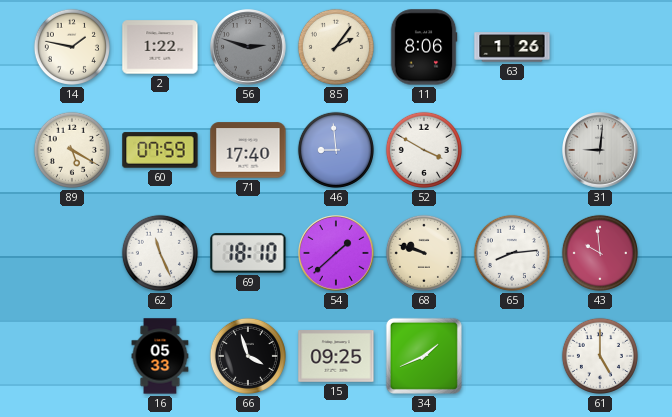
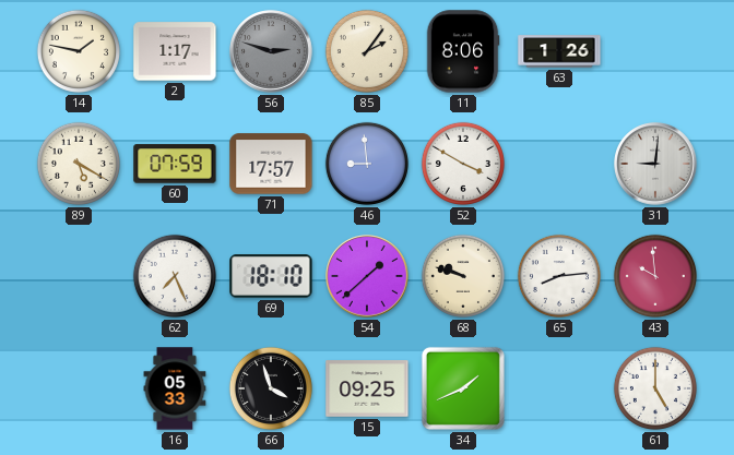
2: 1:22 -> 1:17
71: 17:40 -> 17:57
62: 11:26 -> 7:26
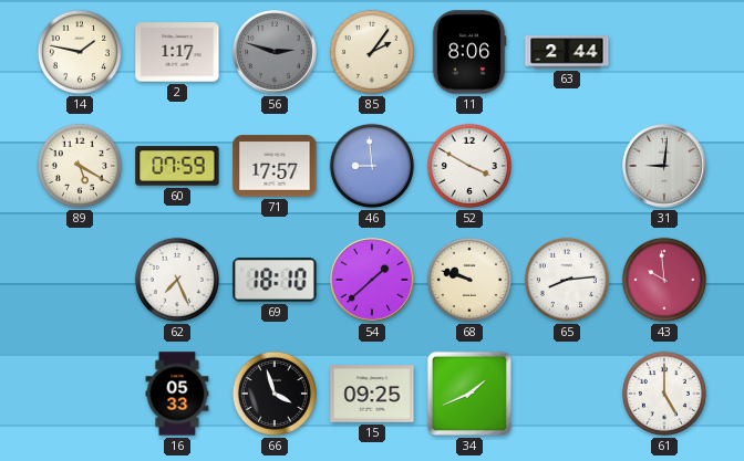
63: 1:26 -> 2:44
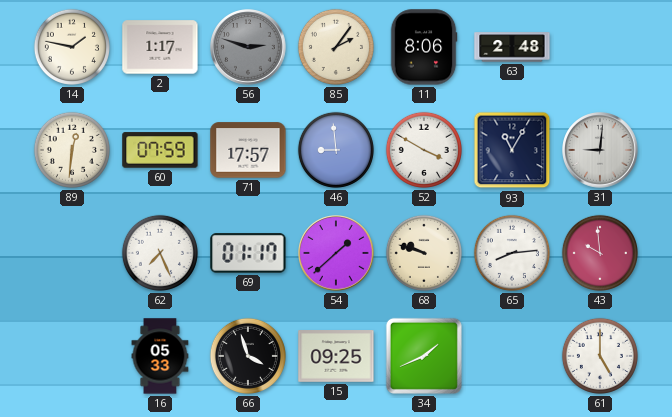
63: 2:44 -> 2:48
89: 5:20 -> 12:31
93: none -> 11:05
69: 18:10 -> 01:17
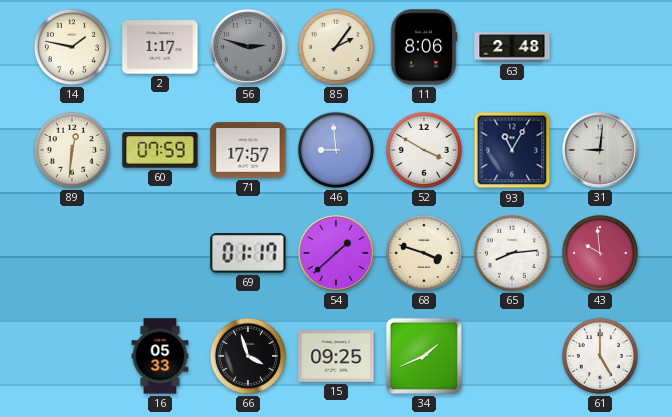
62: 7:26 -> none
68: 9:48 -> 3:48
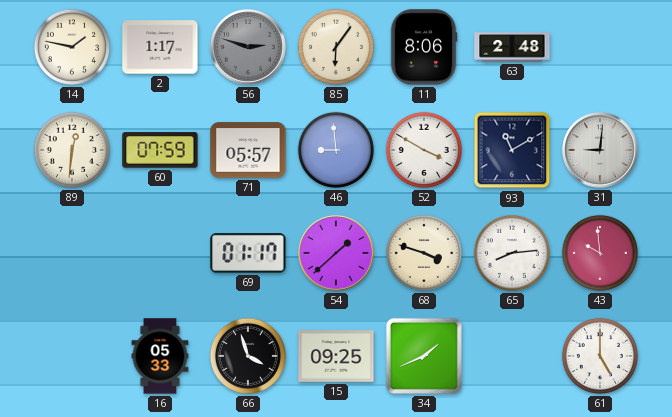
85: 2:06 -> 6:06
71: 17:57 -> 05:57
93: 11:05 -> 11:10
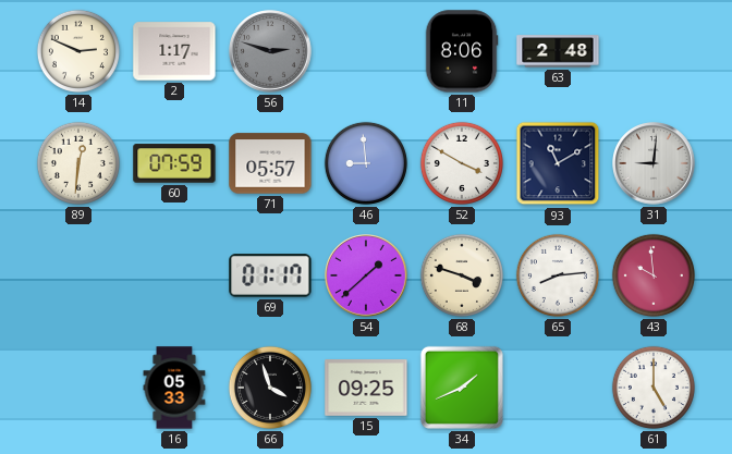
14: 1:47 -> 2:49
85: 6:06 -> none
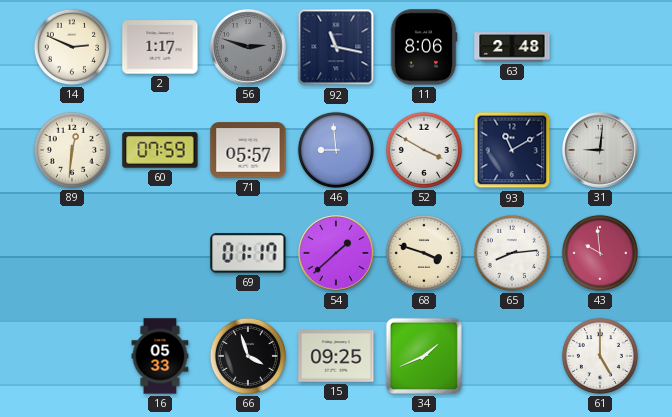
92: none -> 11:17
